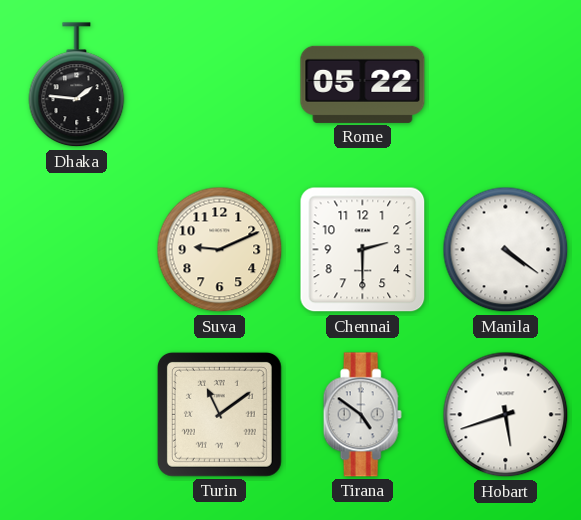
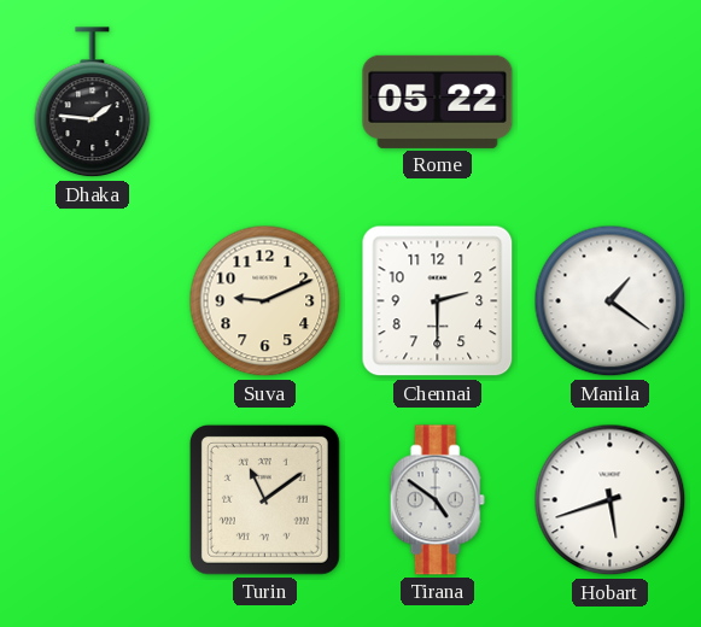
Manila: 4:21 -> 1:21
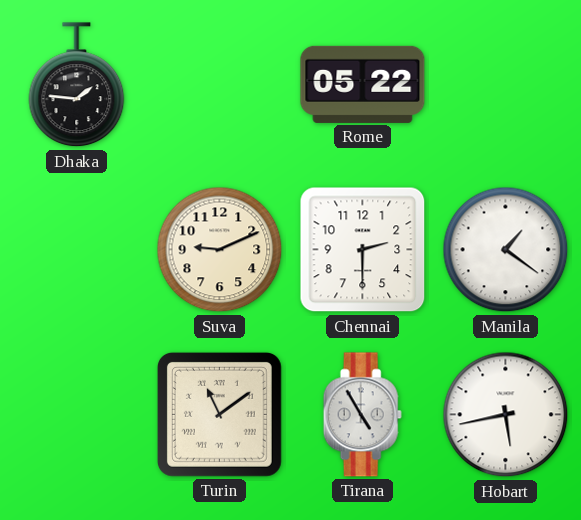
Tirana: 4:51 -> 4:55
Hobart: 5:42 -> 5:43
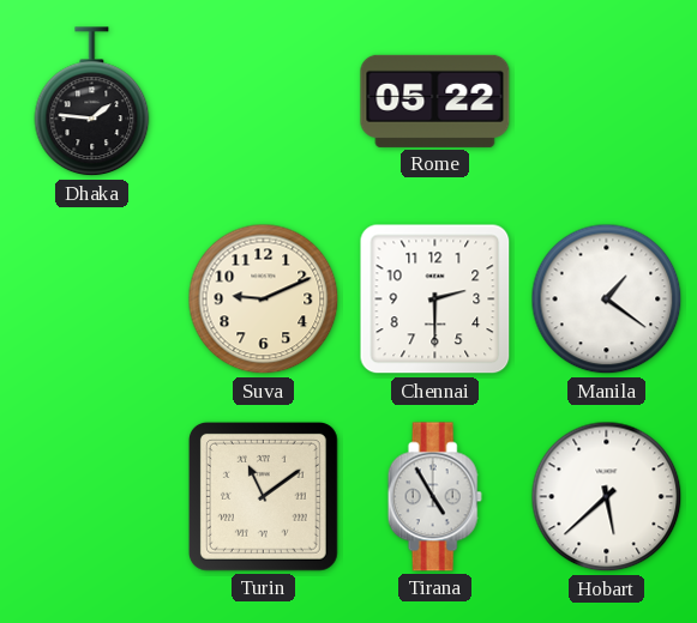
Hobart: 5:43 -> 5:38
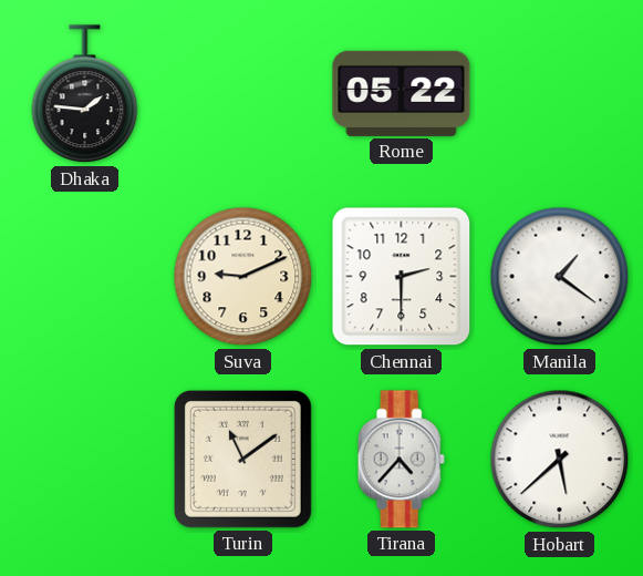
Tirana: 4:55 -> 4:37
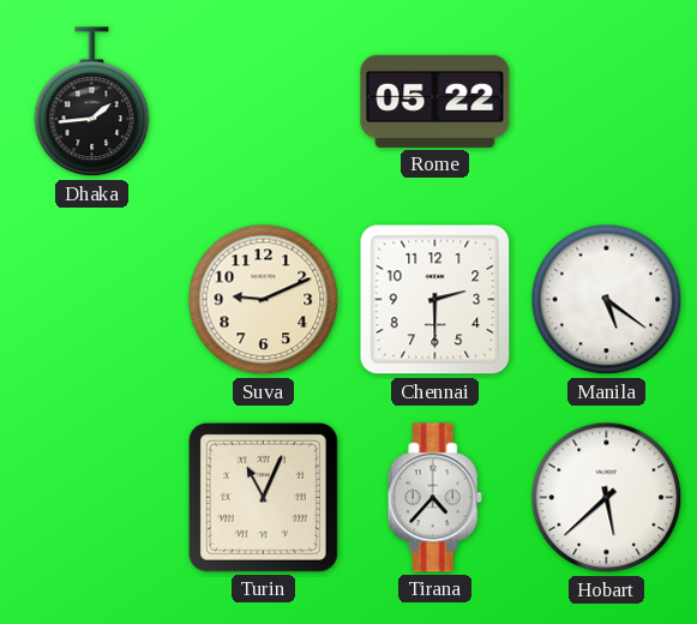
Dhaka: 1:46 -> 1:44
Manila: 1:21 -> 5:21
Turin: 11:09 -> 11:04
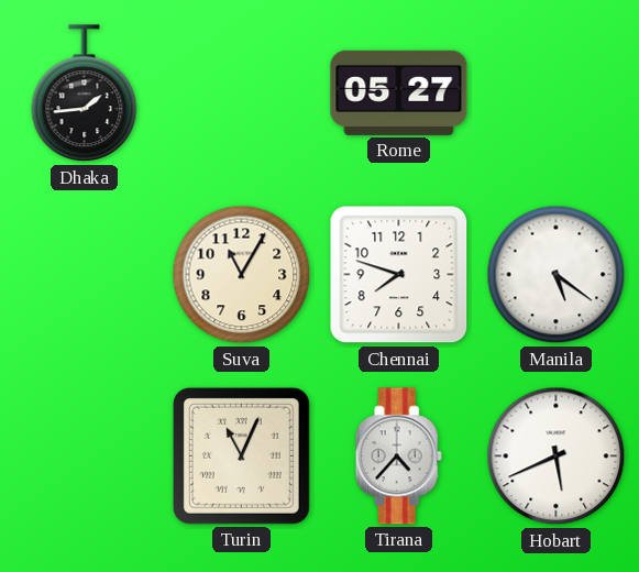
Rome: 05:22 -> 05:27
Suva: 9:11 -> 11:05
Chennai: 2:30 -> 7:48
Hobart: 5:38 -> 5:41
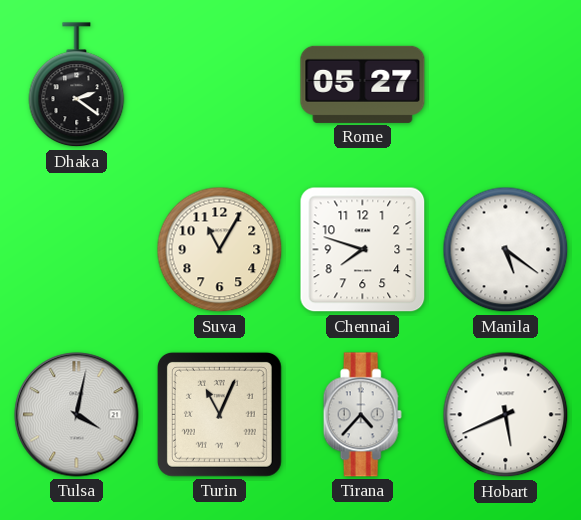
Dhaka: 1:44 -> 2:21
Tulsa: none -> 4:02
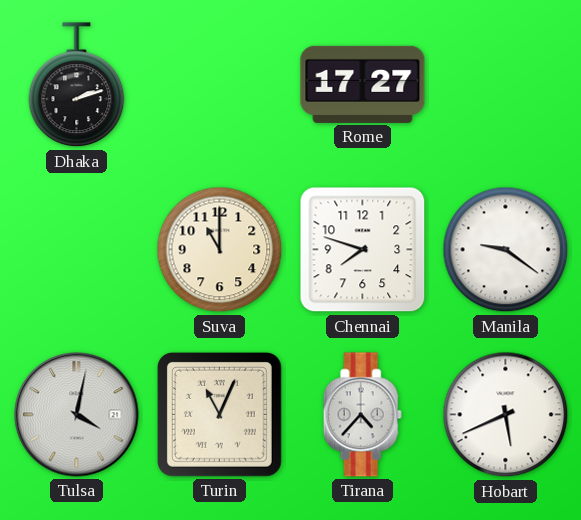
Dhaka: 2:21 -> 2:12
Rome: 05:27 -> 17:27
Suva: 11:05 -> 11:00
Manila: 5:21 -> 9:21
